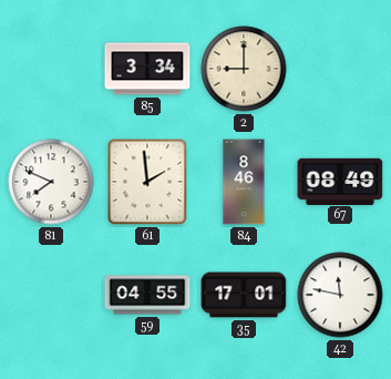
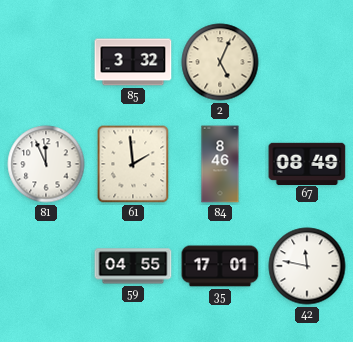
85: 3:34 -> 3:32
2: 9:00 -> 5:04
81: 7:49 -> 11:56
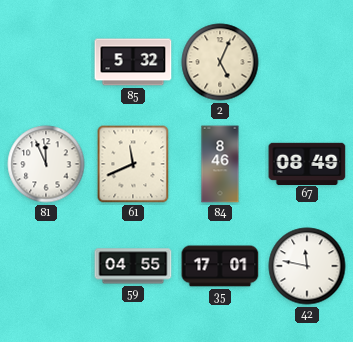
85: 3:32 -> 5:32
61: 1:59 -> 11:41
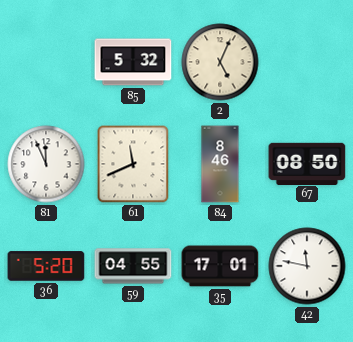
67: 08:49 -> 08:50
36: none -> 5:20
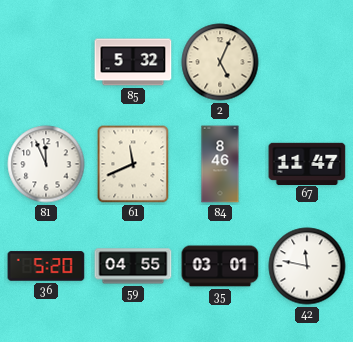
67: 08:50 -> 11:47
35: 17:01 -> 03:01
